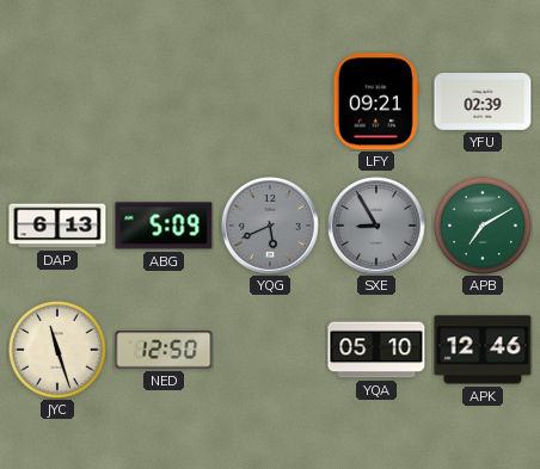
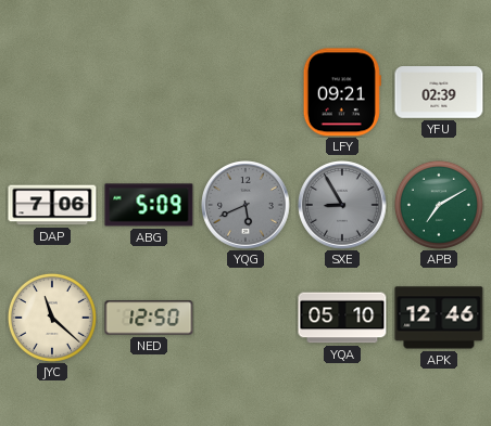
DAP: 6:13 -> 7:06
JYC: 11:27 -> 11:22
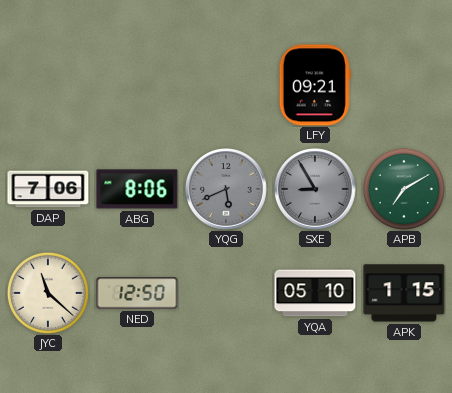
YFU: 02:39 -> none
ABG: 5:09 -> 8:06
APK: 12:46 -> 1:15
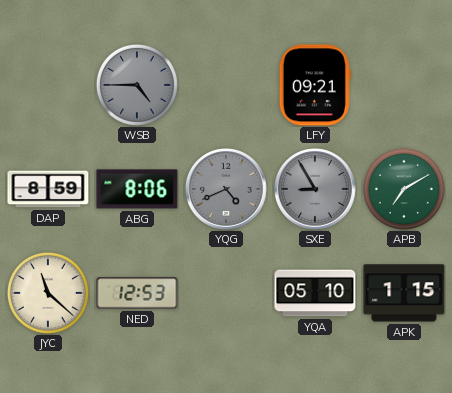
WSB: none -> 4:45
DAP: 7:06 -> 8:59
YQG: 5:41 -> 4:41
NED: 12:50 -> 12:53
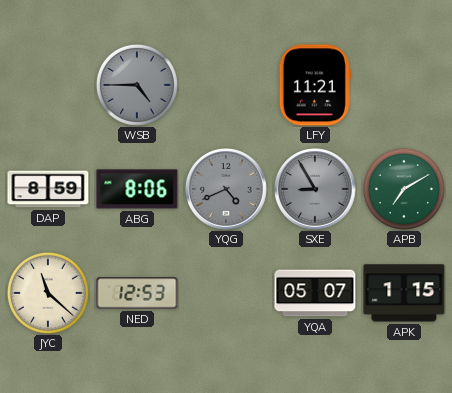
LFY: 09:21 -> 11:21
YQA: 05:10 -> 05:07
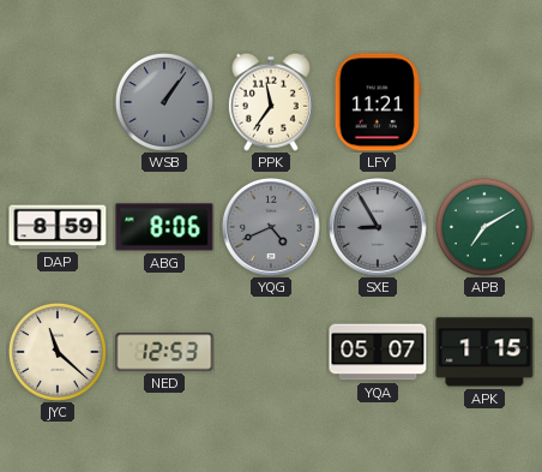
WSB: 4:45 -> 1:06
PPK: none -> 11:36
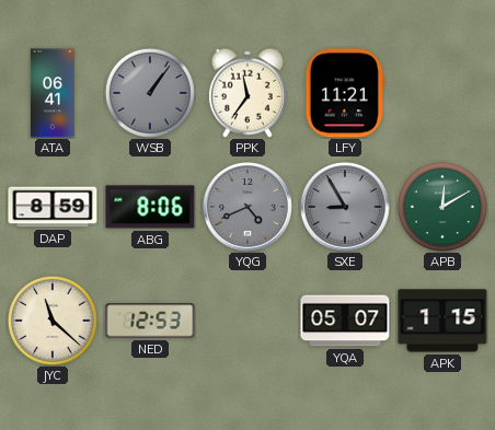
ATA: none -> 06:41
APB: 7:10 -> 12:10
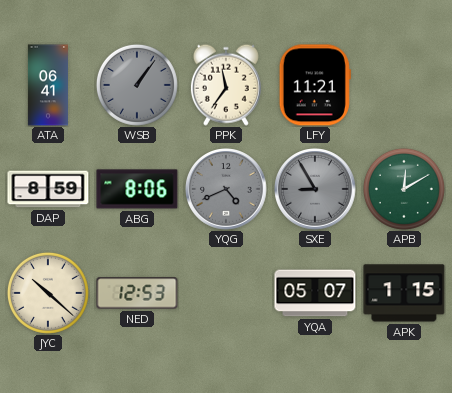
JYC: 11:22 -> 10:22
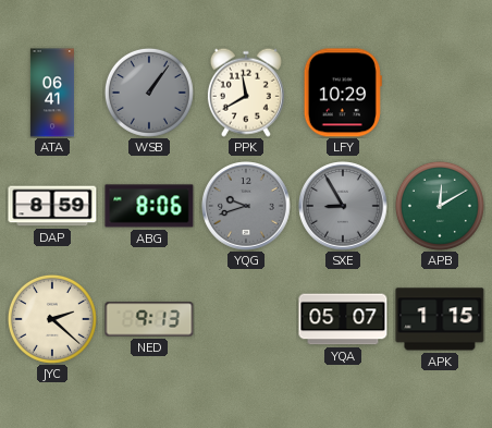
PPK: 11:36 -> 11:40
LFY: 11:21 -> 10:29
YQG: 4:41 -> 9:42
JYC: 10:22 -> 2:22
NED: 12:53 -> 9:13
